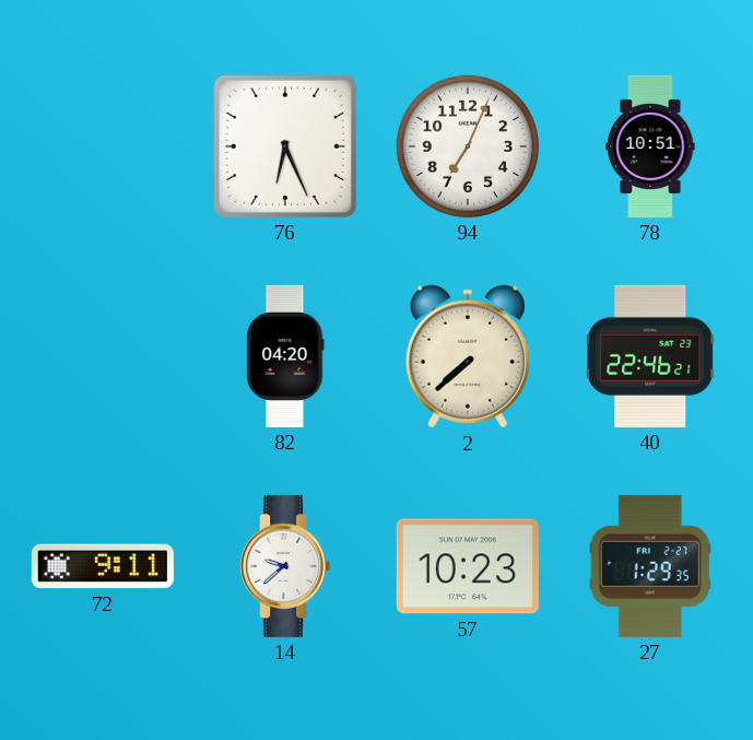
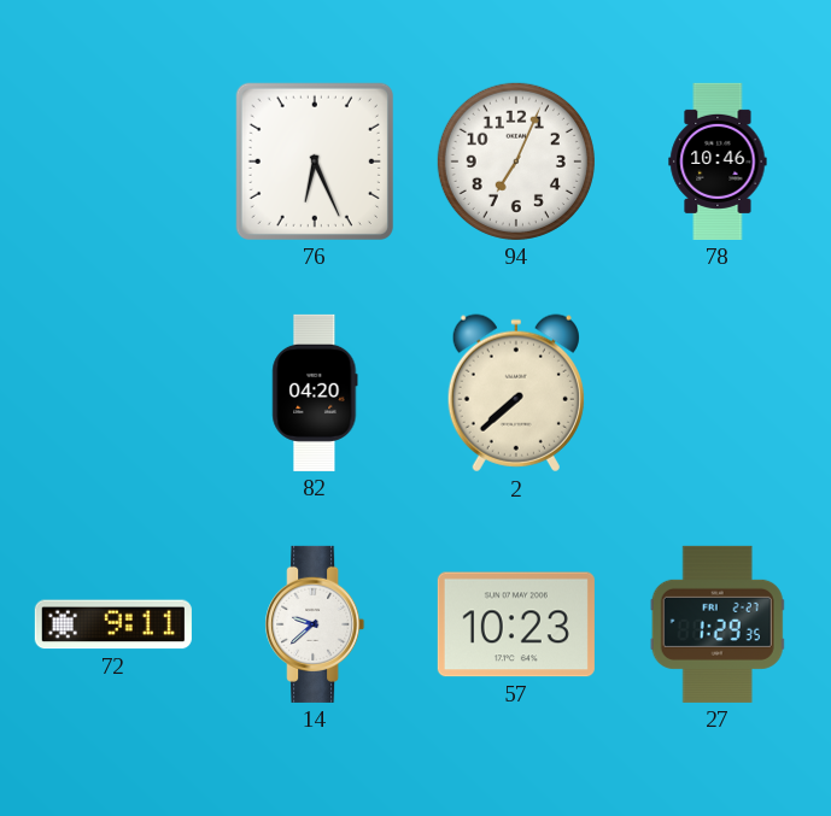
78: 10:51 -> 10:46
40: 22:46 -> none
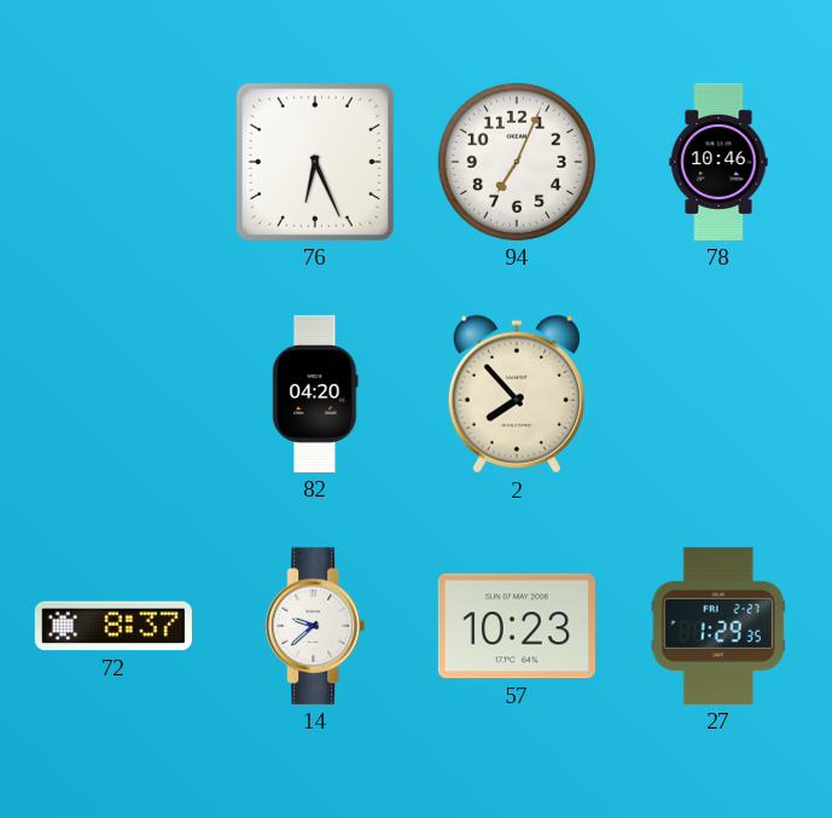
2: 7:38 -> 7:53
72: 9:11 -> 8:37
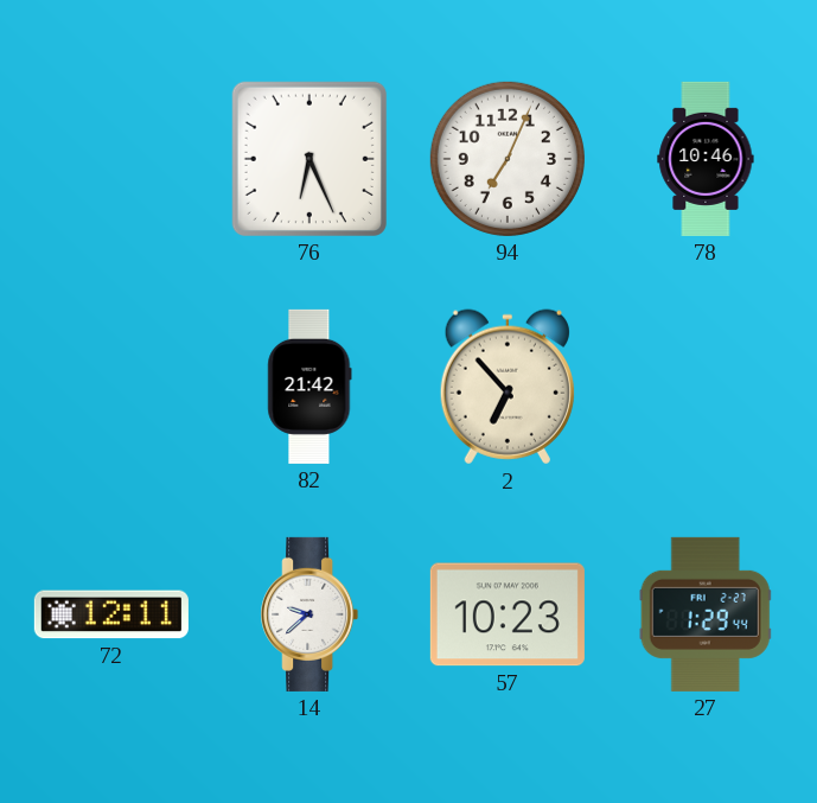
82: 04:20 -> 21:42
2: 7:53 -> 6:53
72: 8:37 -> 12:11
27: 1:29:35 -> 1:29:44
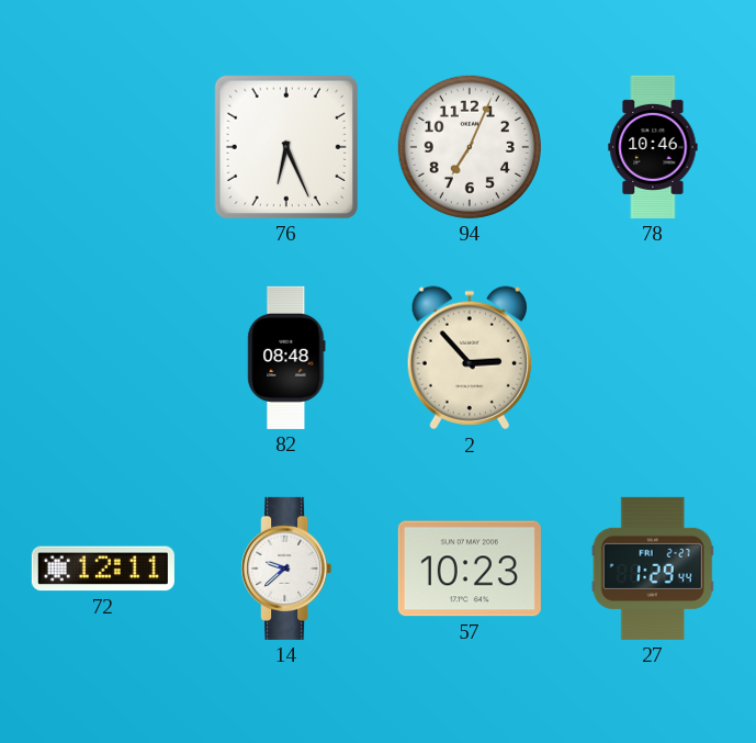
82: 21:42 -> 08:48
2: 6:53 -> 2:53
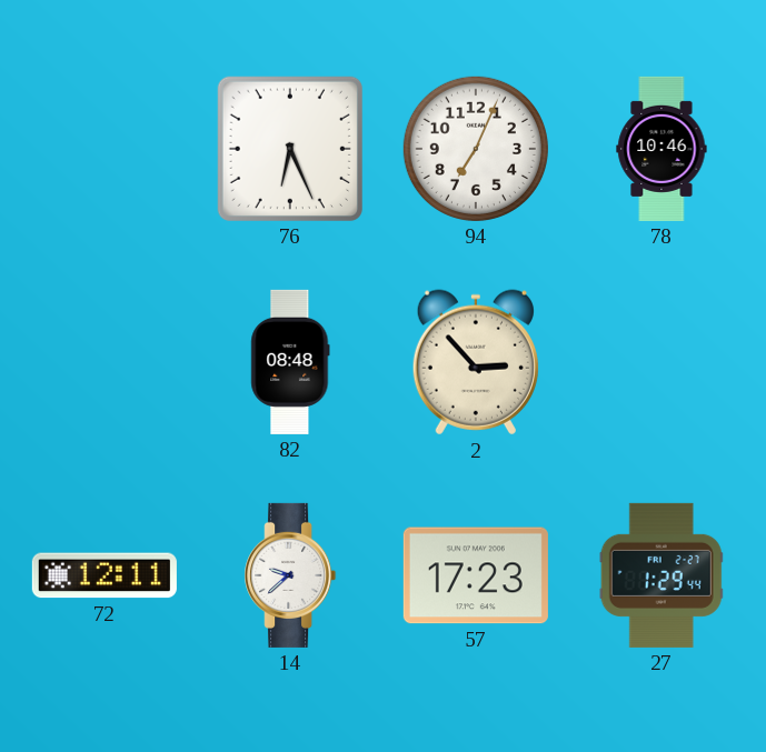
57: 10:23 -> 17:23
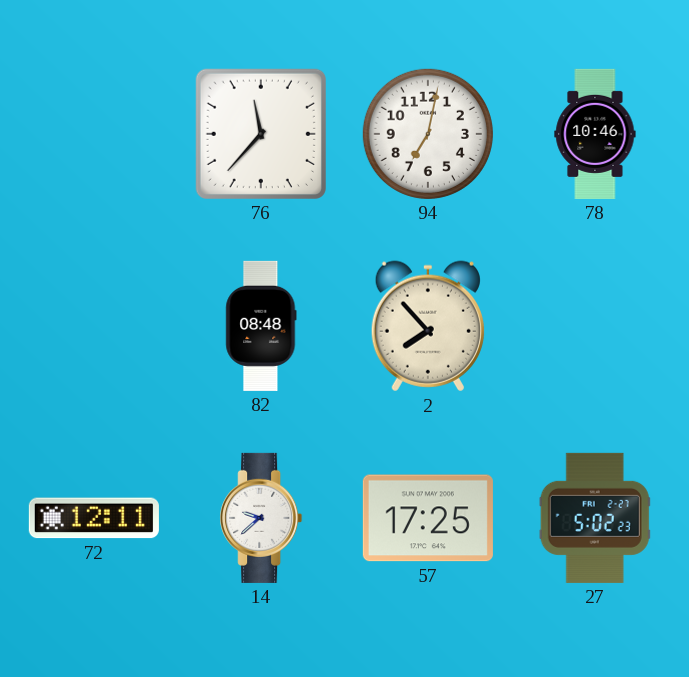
76: 6:26 -> 11:37
94: 7:04 -> 7:02
2: 2:53 -> 7:53
57: 17:23 -> 17:25
27: 1:29 -> 5:02
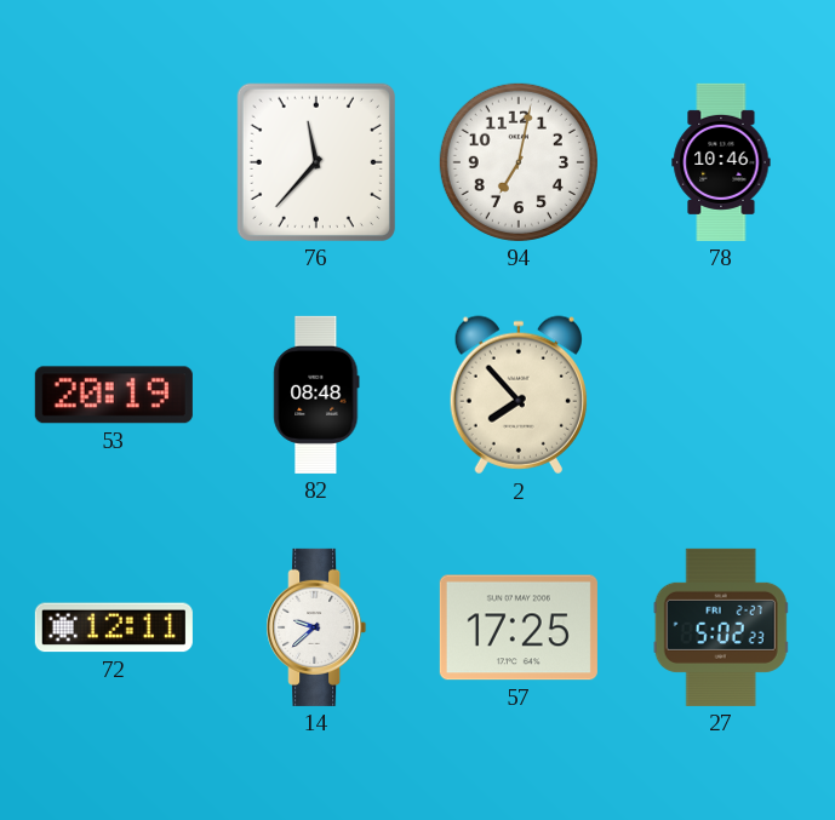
53: none -> 20:19
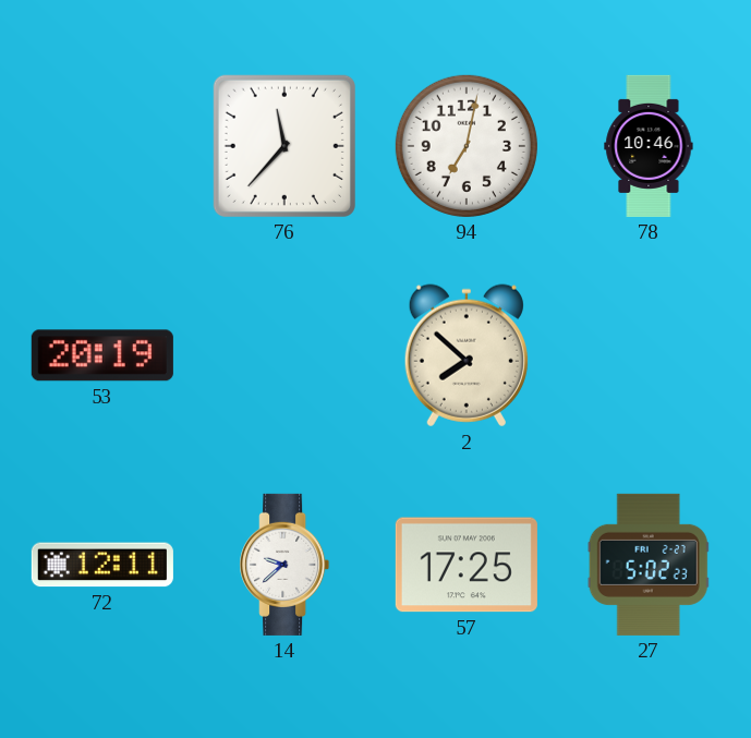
82: 08:48 -> none
2: 7:53 -> 7:52
